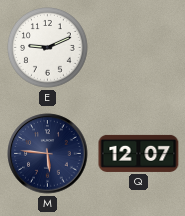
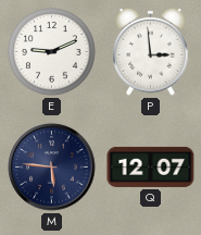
P: none -> 2:59
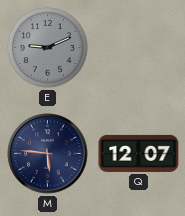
E dial: white -> grey
P: 2:59 -> none
